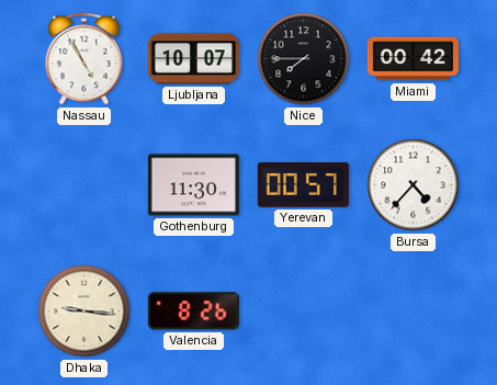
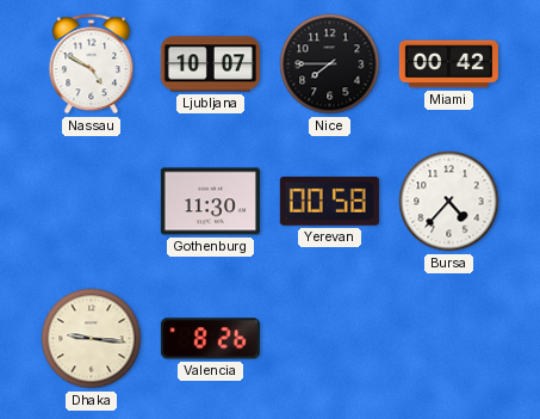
Nassau: 4:55 -> 4:50
Yerevan: 00:57 -> 00:58
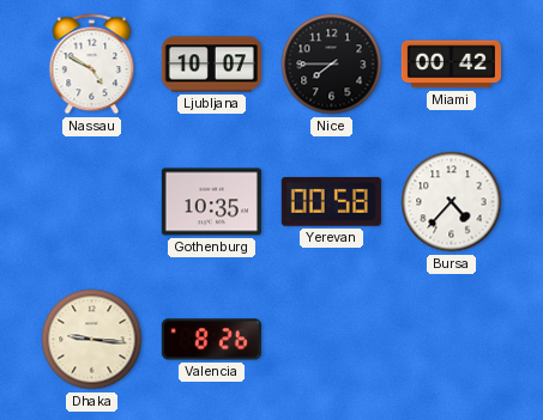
Gothenburg: 11:30 -> 10:35
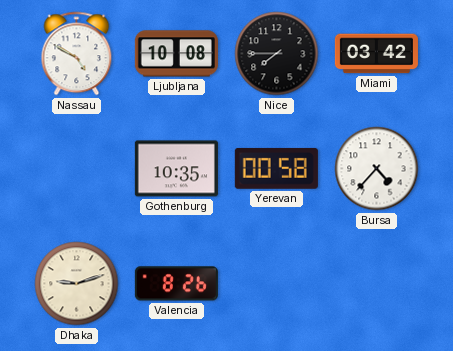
Ljubljana: 10:07 -> 10:08
Miami: 00:42 -> 03:42
Dhaka: 9:16 -> 9:12
